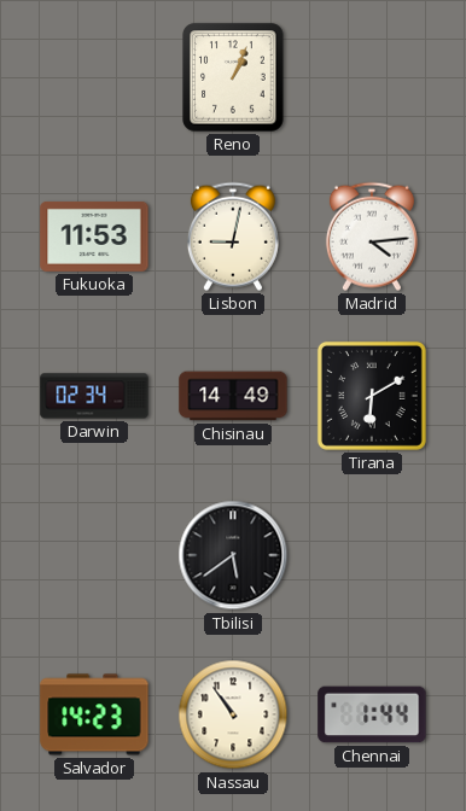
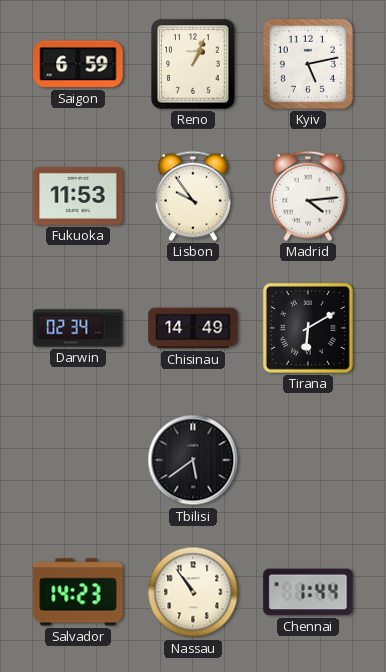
Saigon: none -> 6:59
Kyiv: none -> 5:13
Lisbon: 9:02 -> 9:54
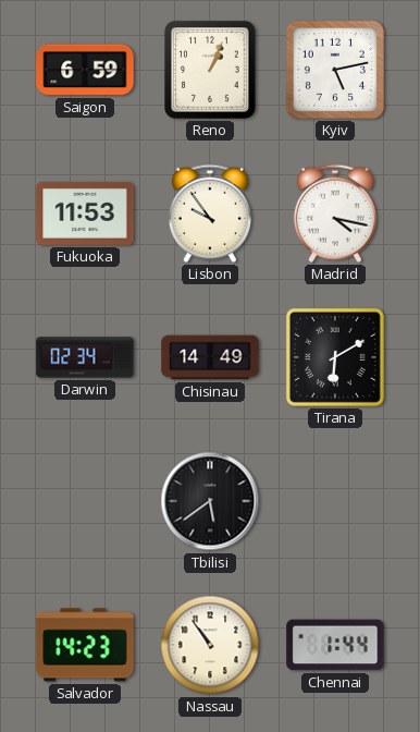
Madrid: 4:14 -> 4:17
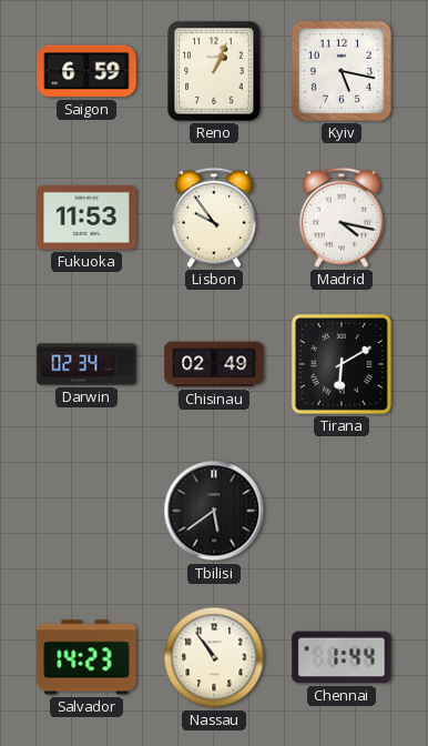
Kyiv: 5:13 -> 5:17
Chisinau: 14:49 -> 02:49
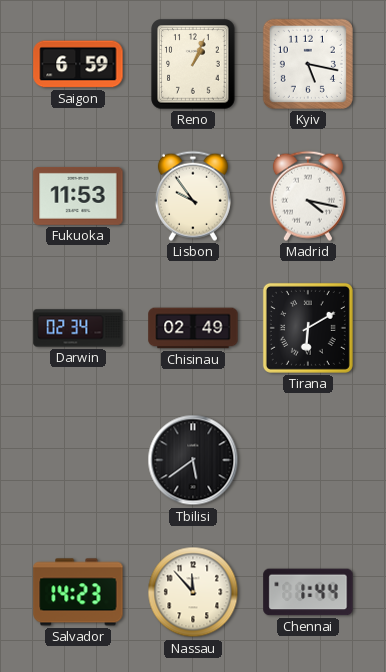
Nassau: 10:54 -> 11:53
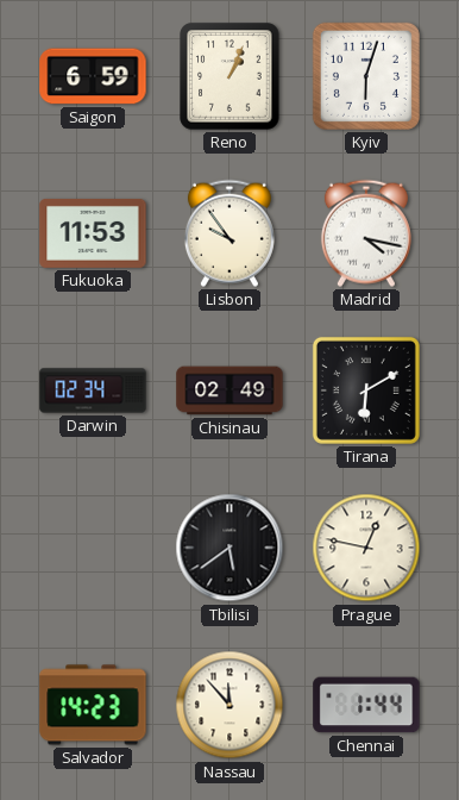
Kyiv: 5:17 -> 6:03
Prague: none -> 12:47
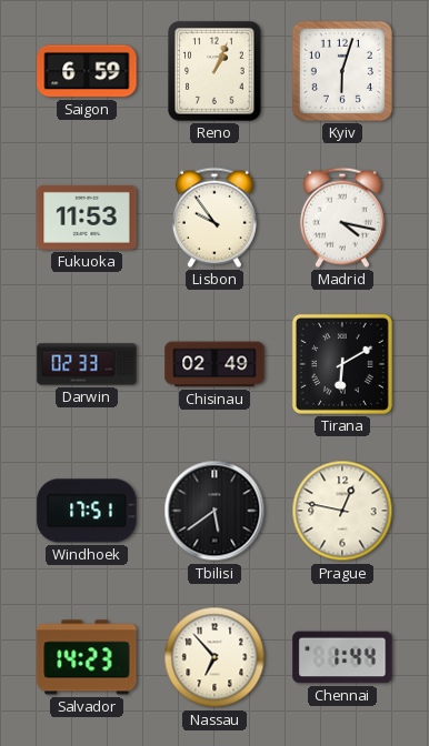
Darwin: 02:34 -> 02:33
Windhoek: none -> 17:51
Nassau: 11:53 -> 6:53
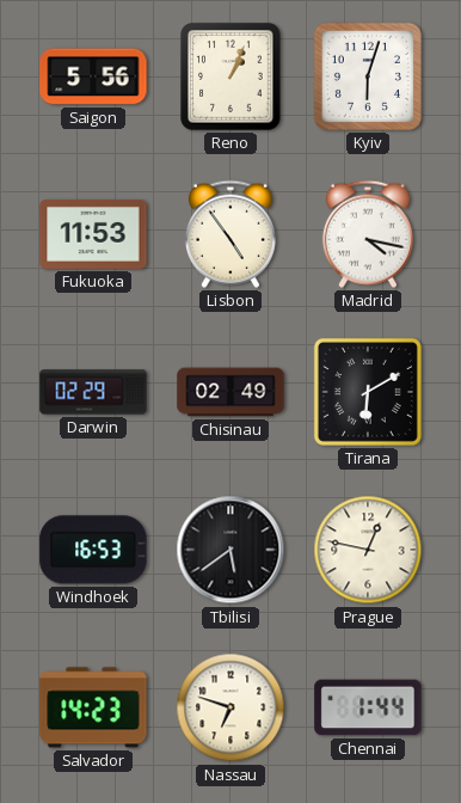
Saigon: 6:59 -> 5:56
Lisbon: 9:54 -> 4:54
Darwin: 02:33 -> 02:29
Windhoek: 17:51 -> 16:53
Nassau: 6:53 -> 6:48
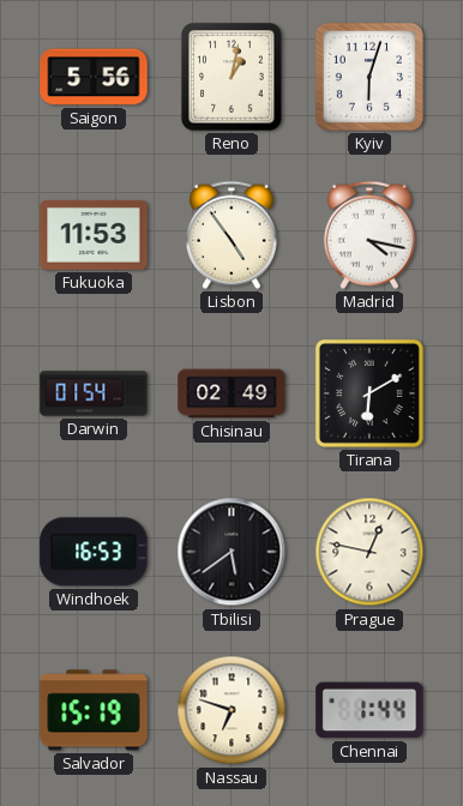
Reno: 1:04 -> 1:02
Darwin: 02:29 -> 01:54
Salvador: 14:23 -> 15:19
